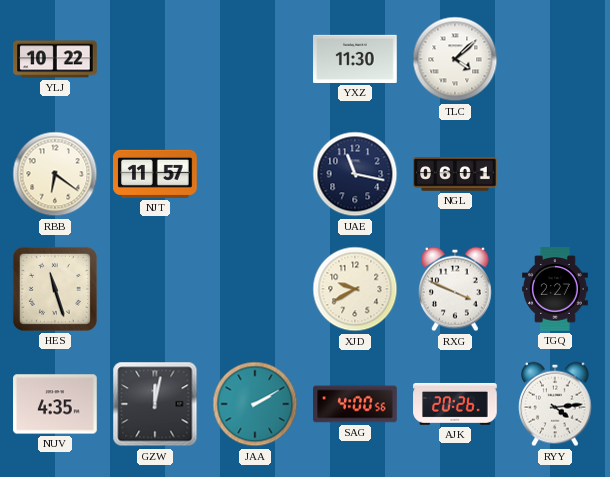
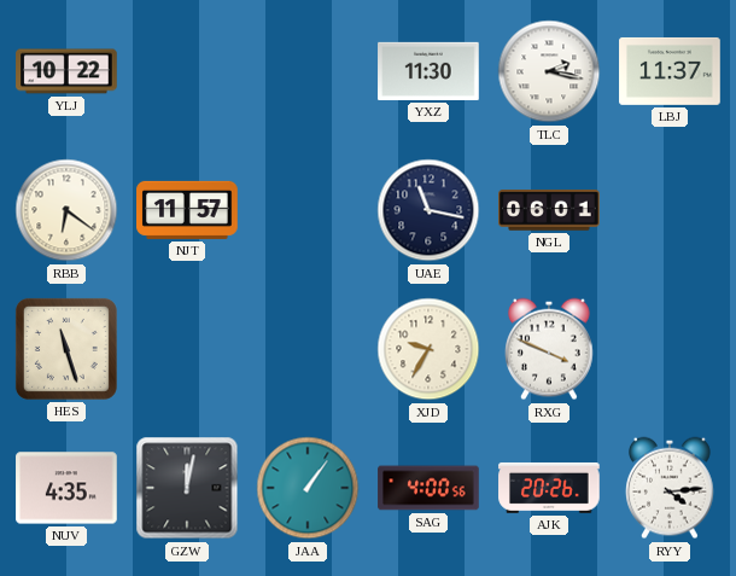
TLC: 4:08 -> 2:17
LBJ: none -> 11:37
XJD: 9:40 -> 9:35
TGQ: 2:27 -> none
JAA: 2:10 -> 1:06
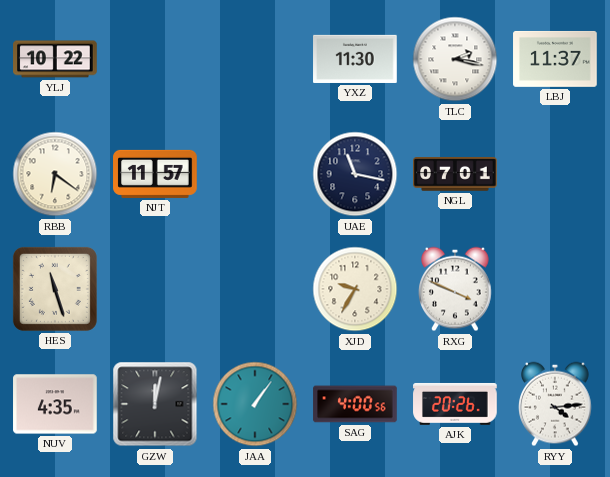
NGL: 06:01 -> 07:01
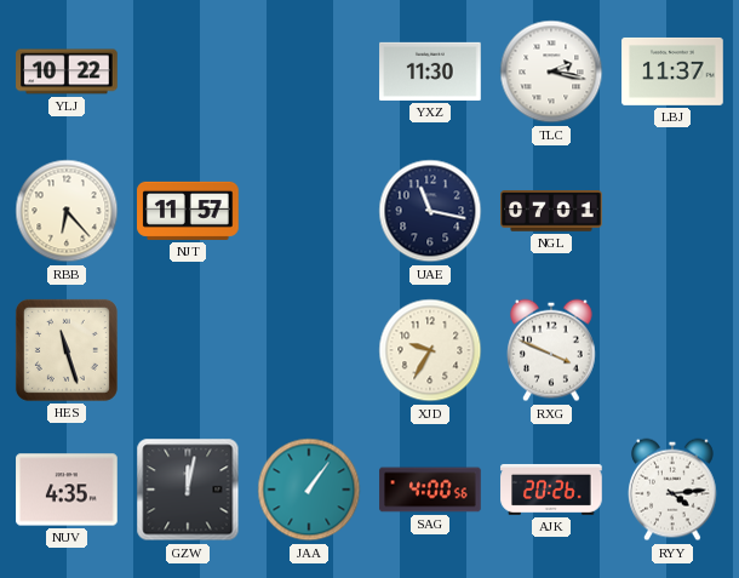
RBB: 6:21 -> 6:23
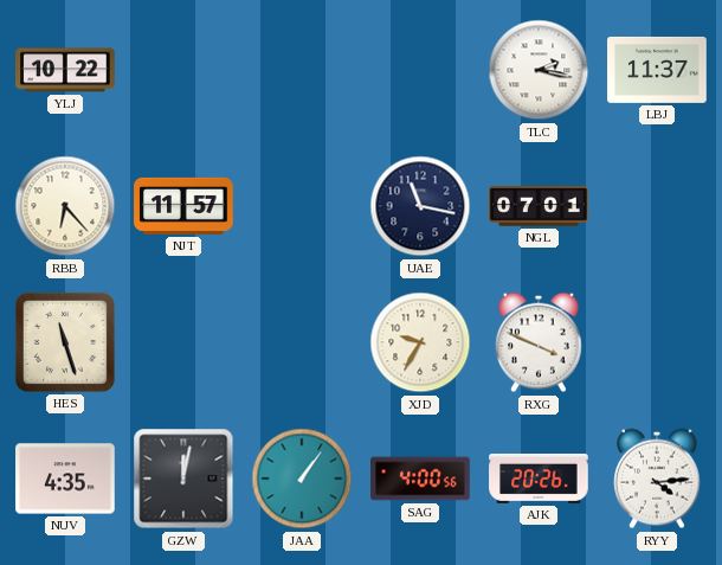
YXZ: 11:30 -> none
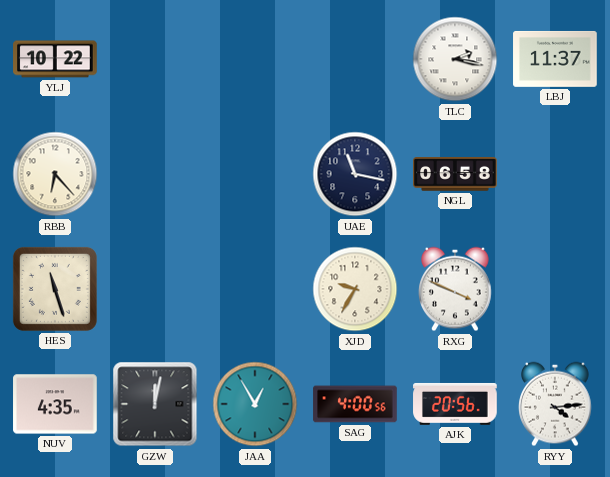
NJT: 11:57 -> none
NGL: 07:01 -> 06:58
JAA: 1:06 -> 12:55
AJK: 20:26 -> 20:56
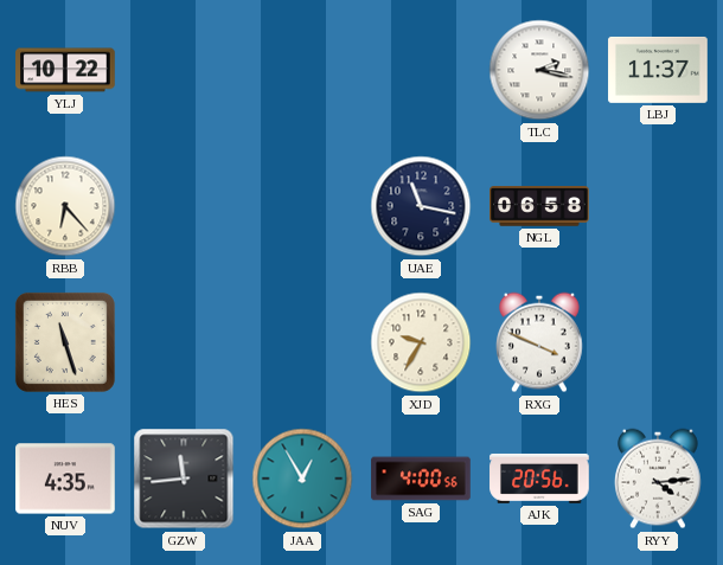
GZW: 12:02 -> 11:44
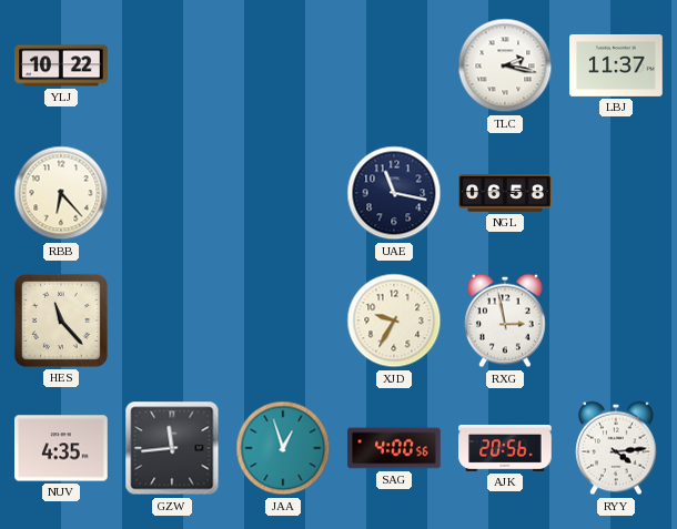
HES: 11:27 -> 11:23
RXG: 3:49 -> 2:58
JAA: 12:55 -> 12:57
